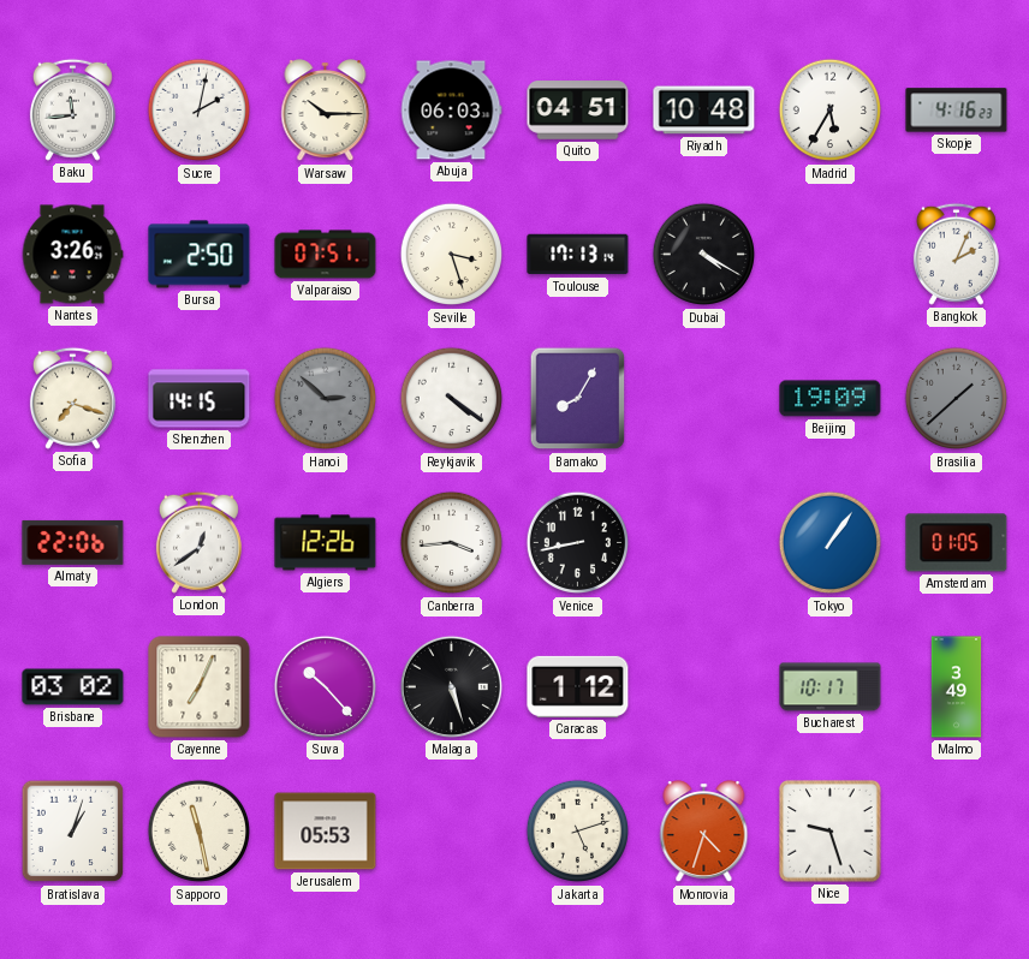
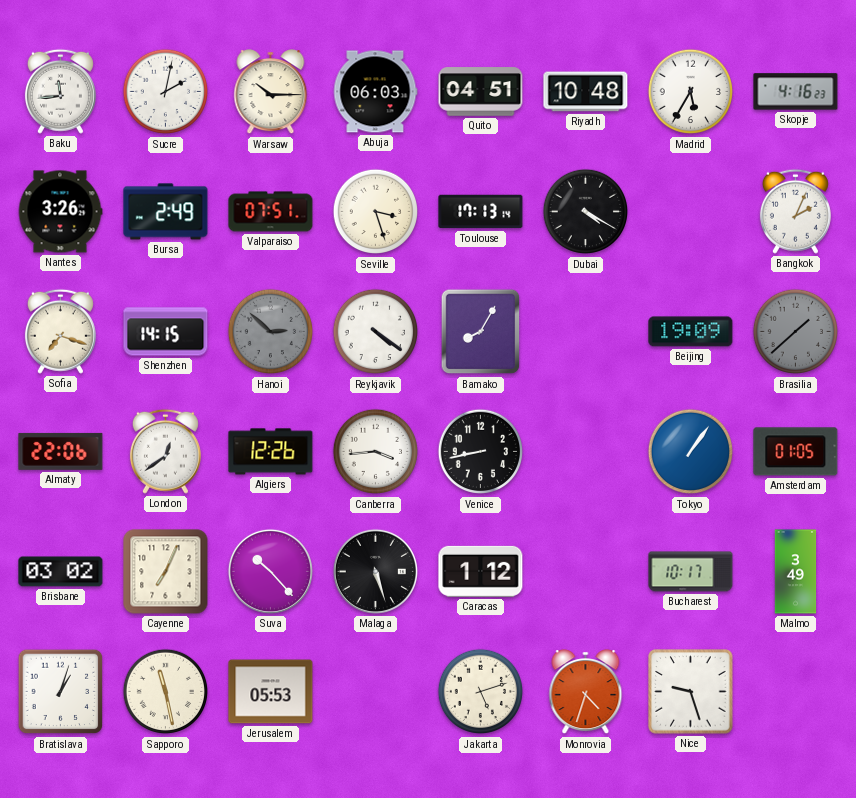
Bursa: 2:50 -> 2:49
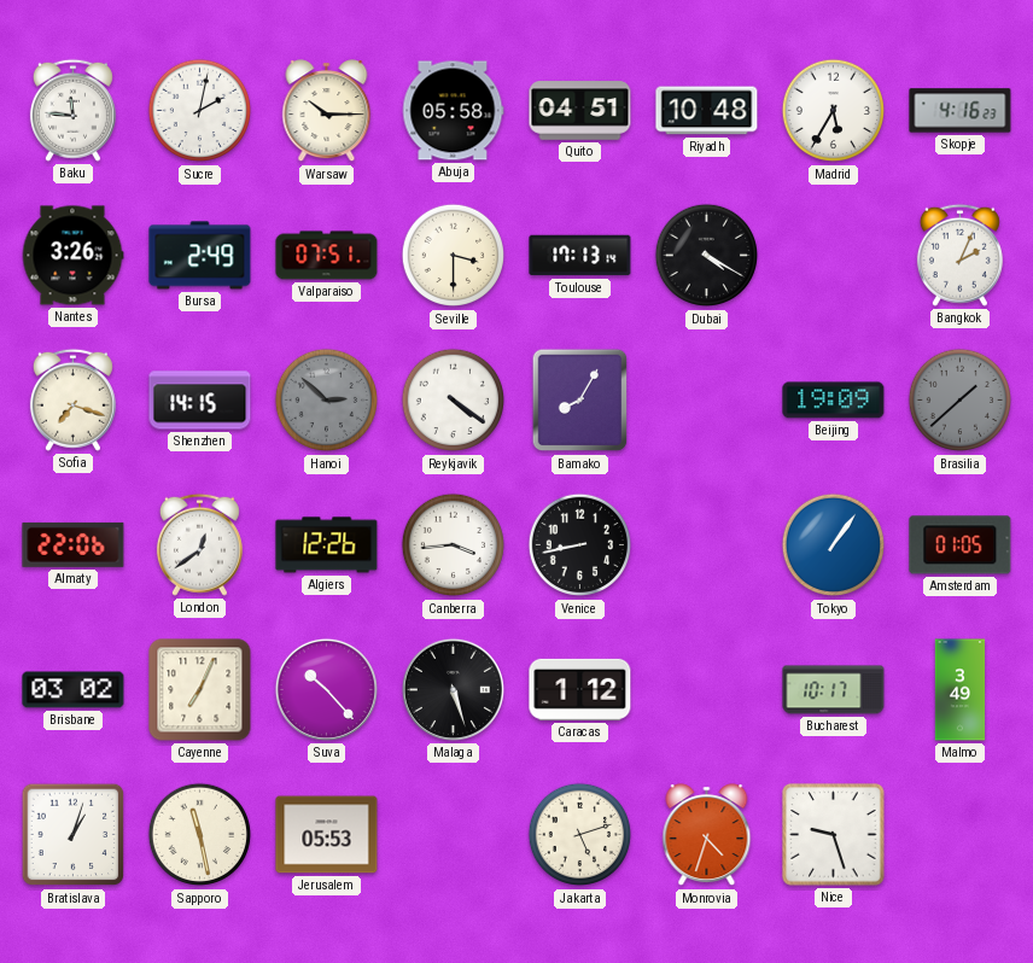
Baku: 11:44 -> 11:46
Abuja: 06:03 -> 05:58
Seville: 3:27 -> 3:30
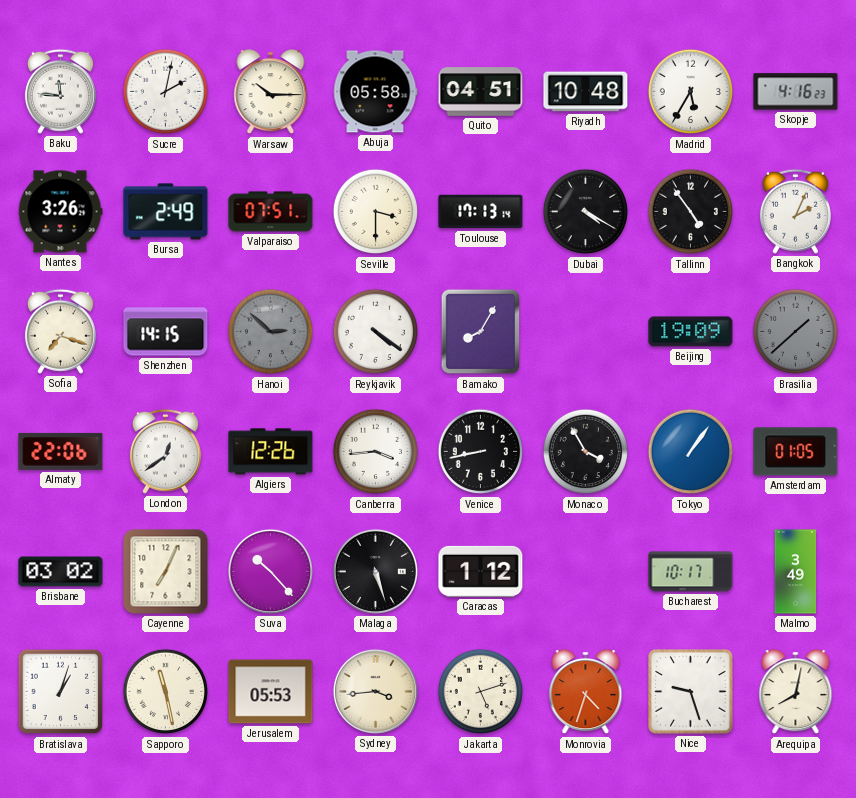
Tallinn: none -> 4:54
Monaco: none -> 3:55
Sydney: none -> 3:44
Arequipa: none -> 8:02
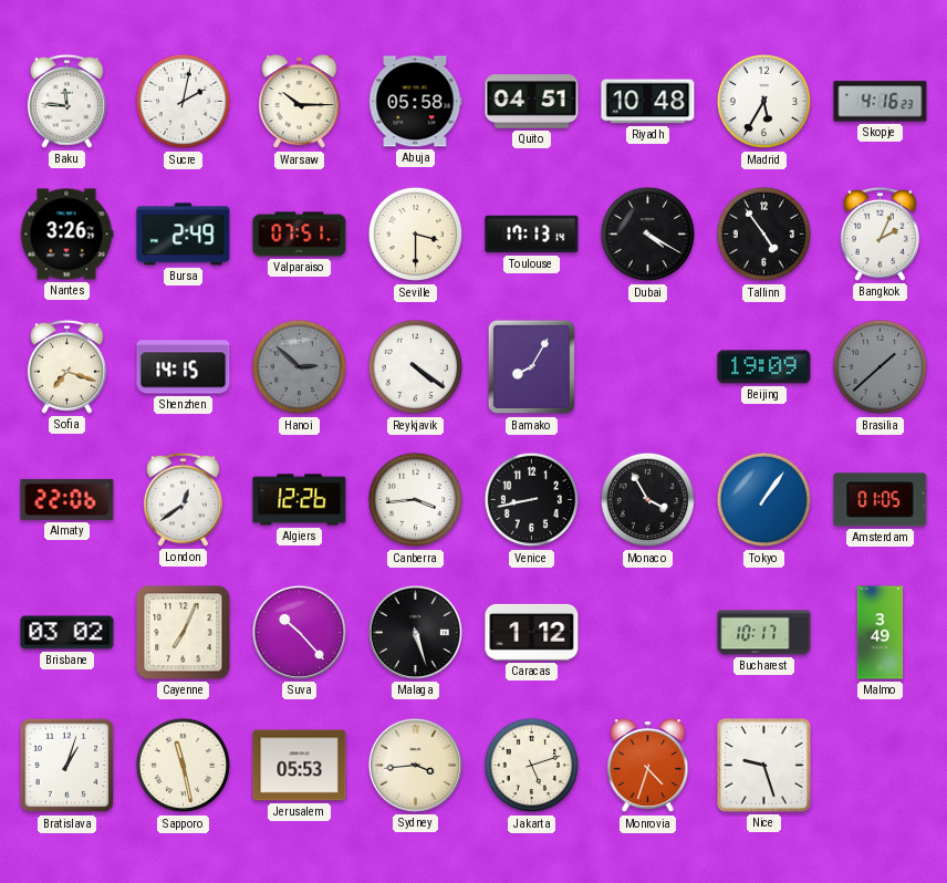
Arequipa: 8:02 -> none
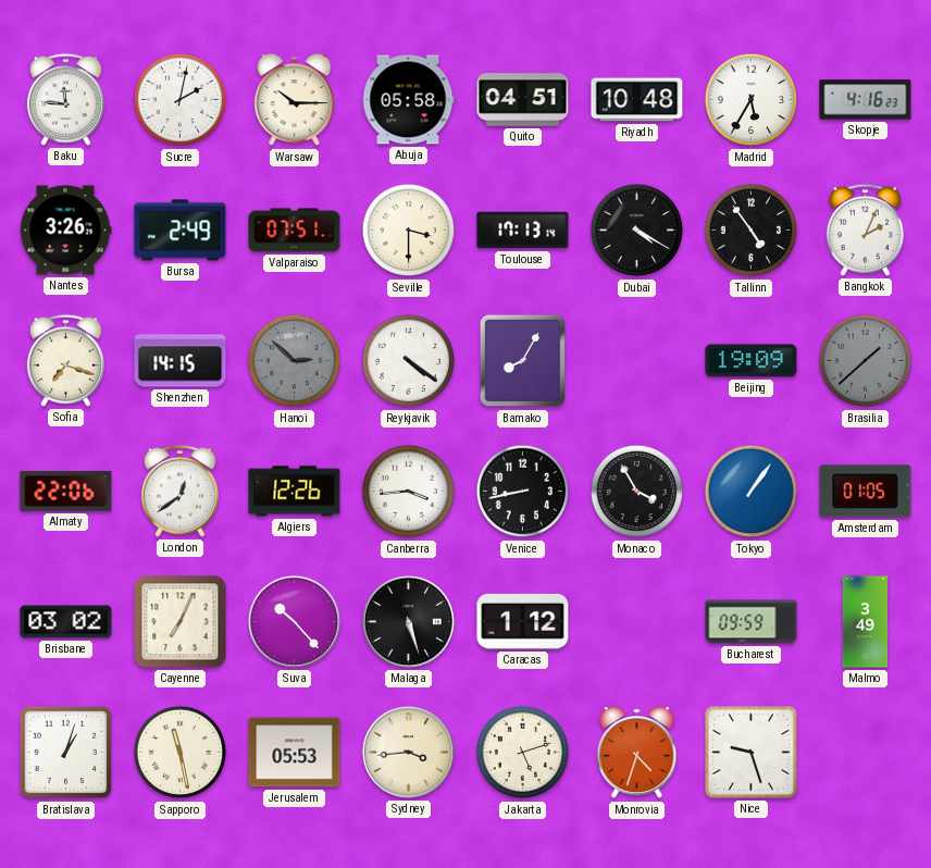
Bucharest: 10:17 -> 09:59
